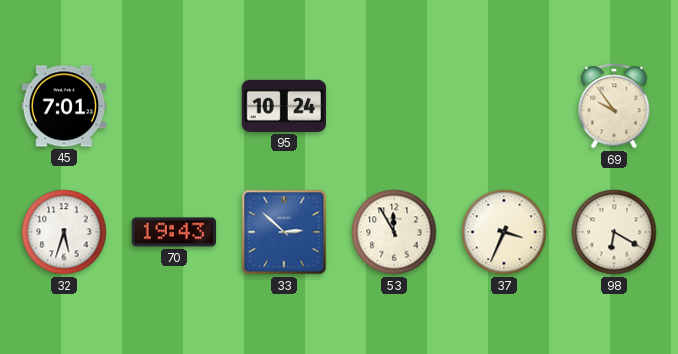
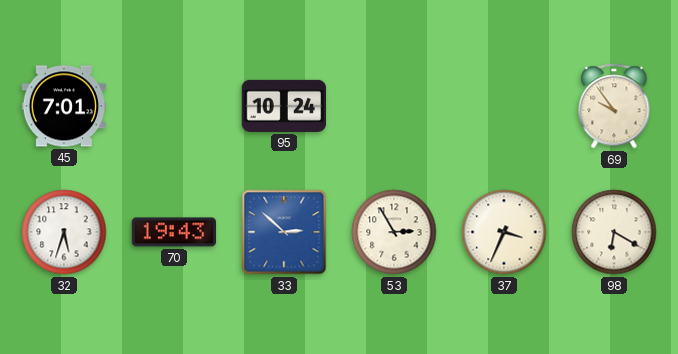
53: 11:55 -> 2:55
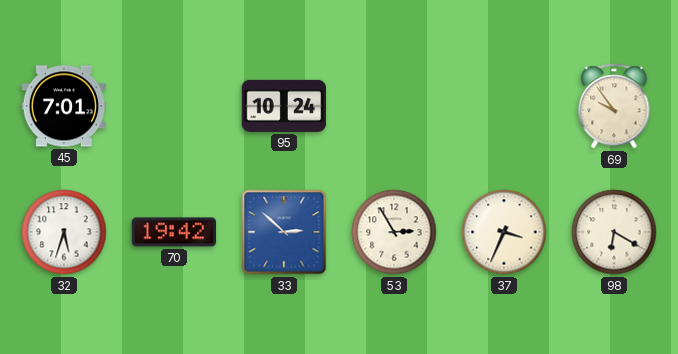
70: 19:43 -> 19:42
